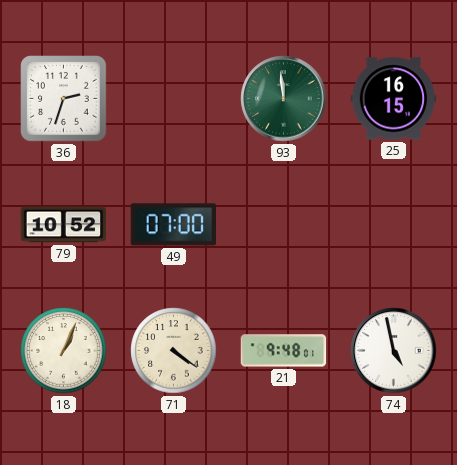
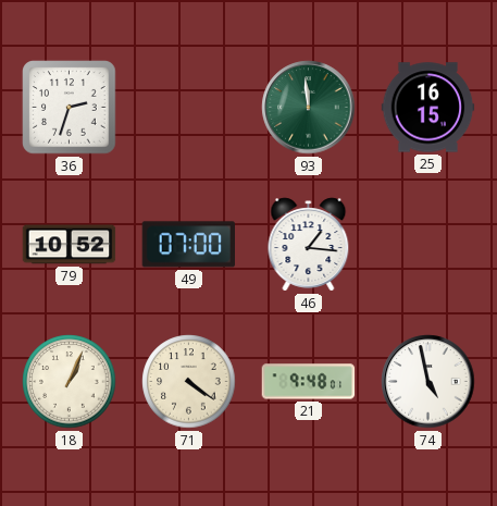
46: none -> 1:16
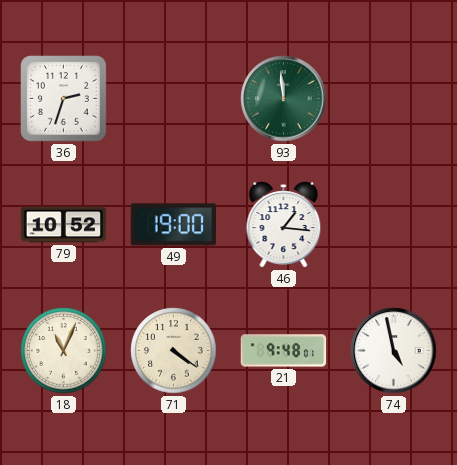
25: 16:15 -> none
49: 07:00 -> 19:00
18: 1:04 -> 11:04
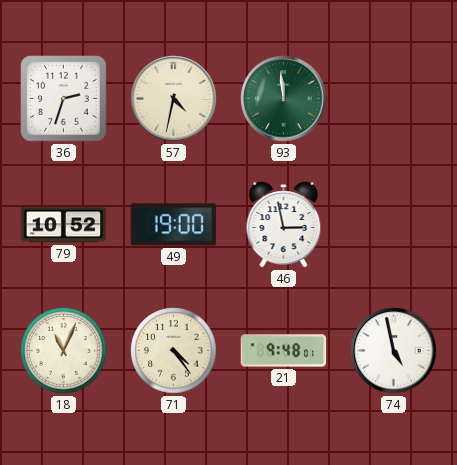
57: none -> 4:32
46: 1:16 -> 2:58
71: 4:21 -> 4:24
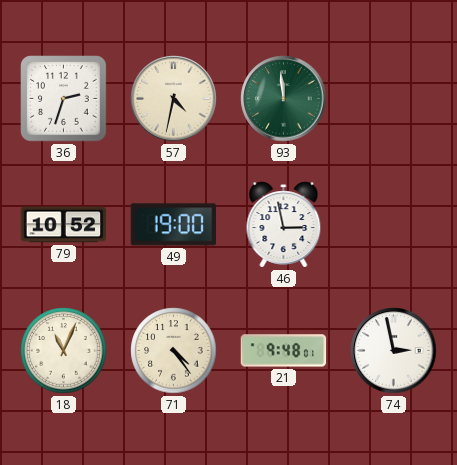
74: 4:58 -> 2:58
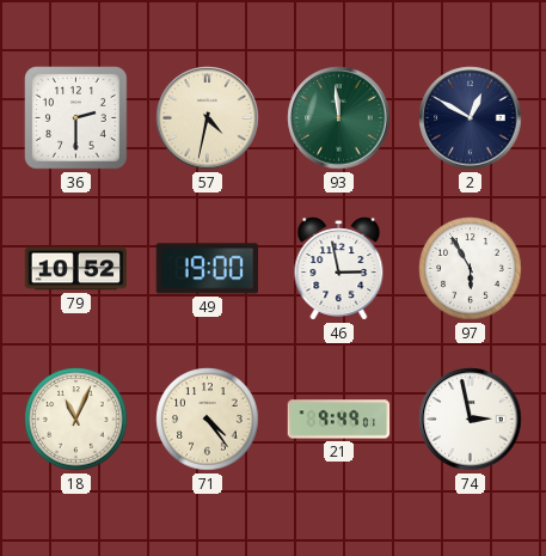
36: 2:33 -> 2:30
2: none -> 12:50
97: none -> 5:55
21: 9:48 -> 9:49
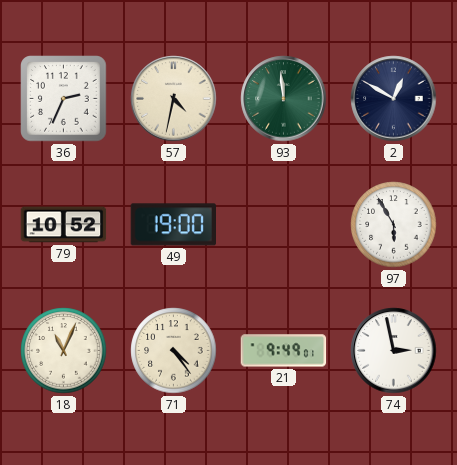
36: 2:30 -> 2:34
46: 2:58 -> none
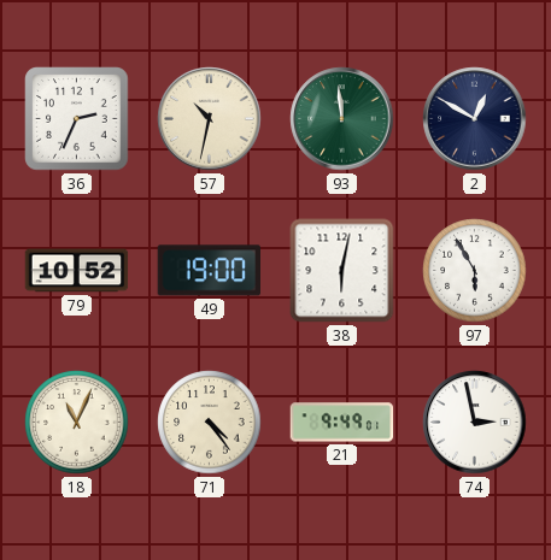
57: 4:32 -> 10:32
38: none -> 6:02
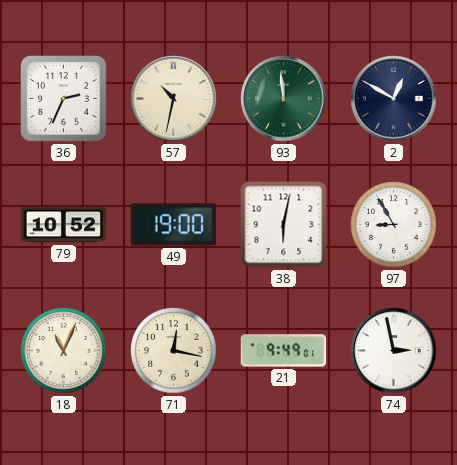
97: 5:55 -> 8:55
71: 4:24 -> 12:17
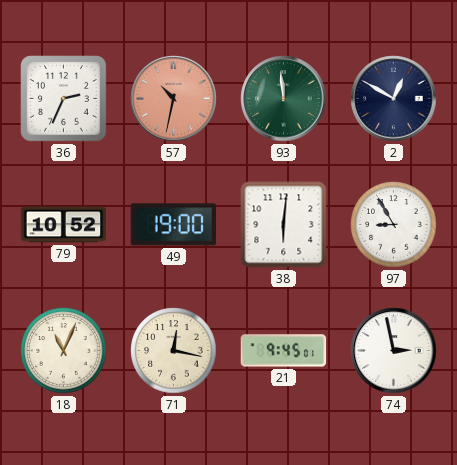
57 dial: cream -> salmon
38: 6:02 -> 6:01
21: 9:49 -> 9:45
